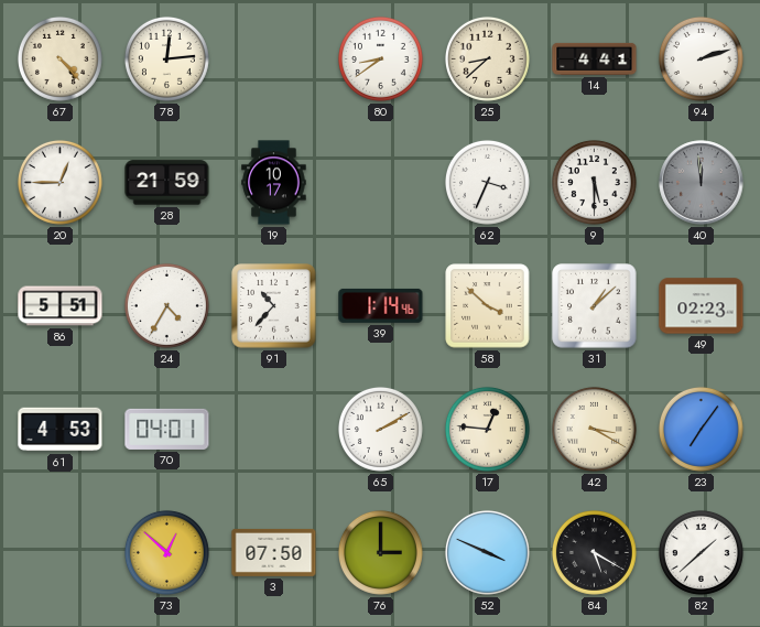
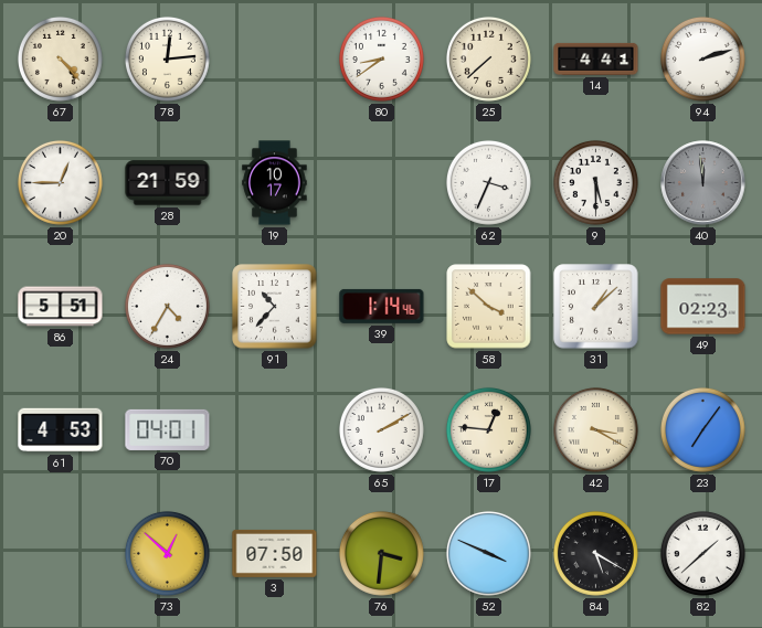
25: 8:38 -> 7:38
76: 3:00 -> 3:31
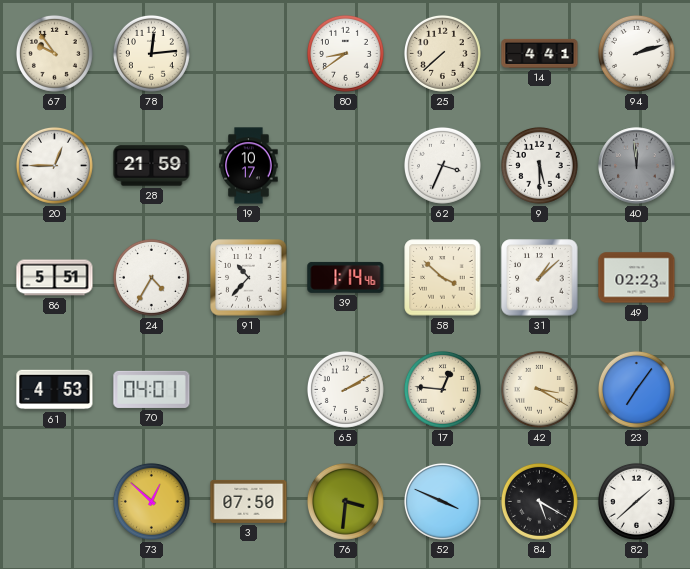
67: 4:23 -> 9:54
